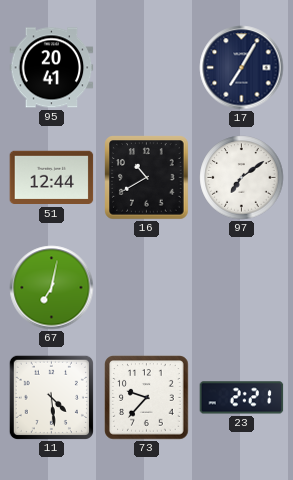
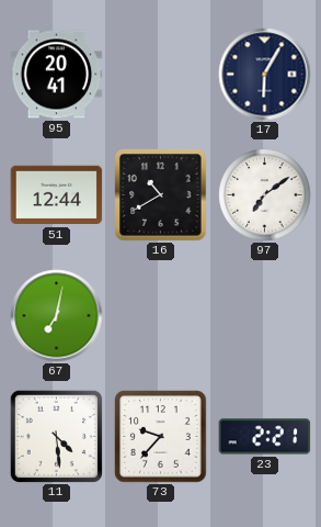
17: 7:05 -> 6:05
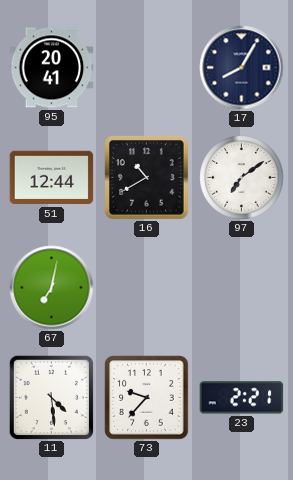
17: 6:05 -> 8:05
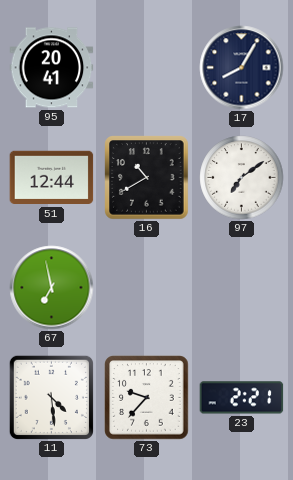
67: 7:02 -> 6:58
